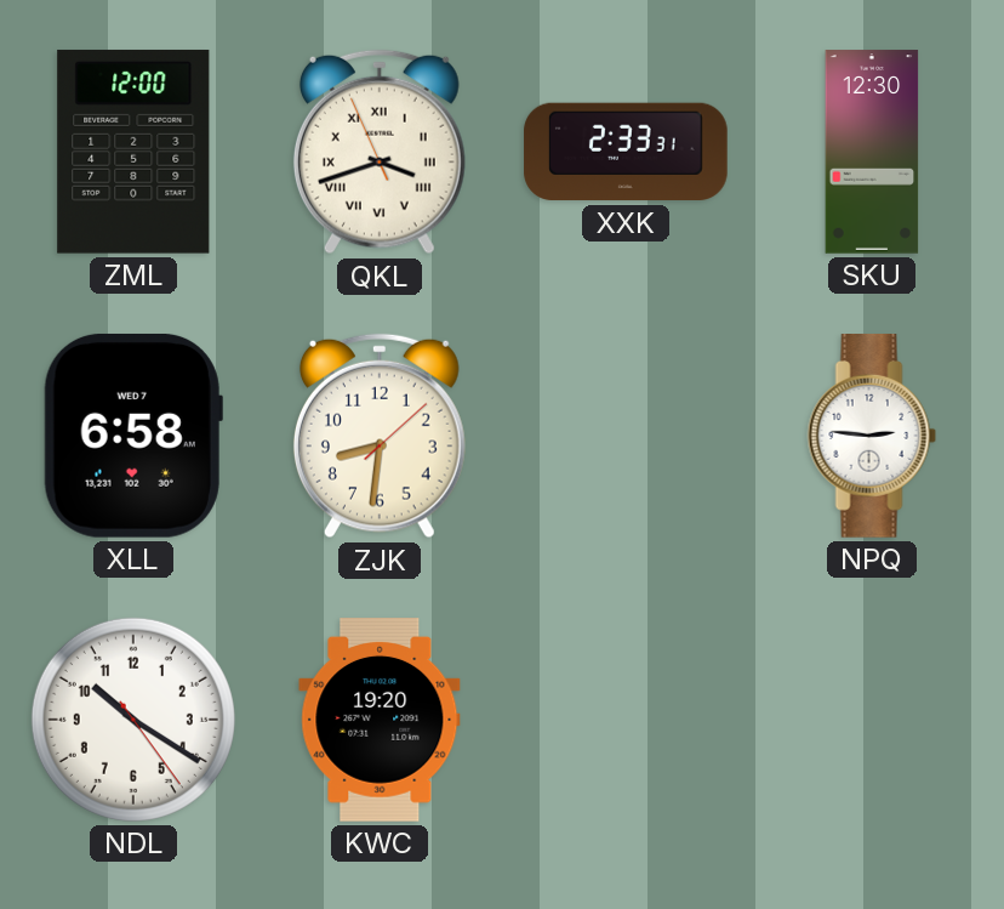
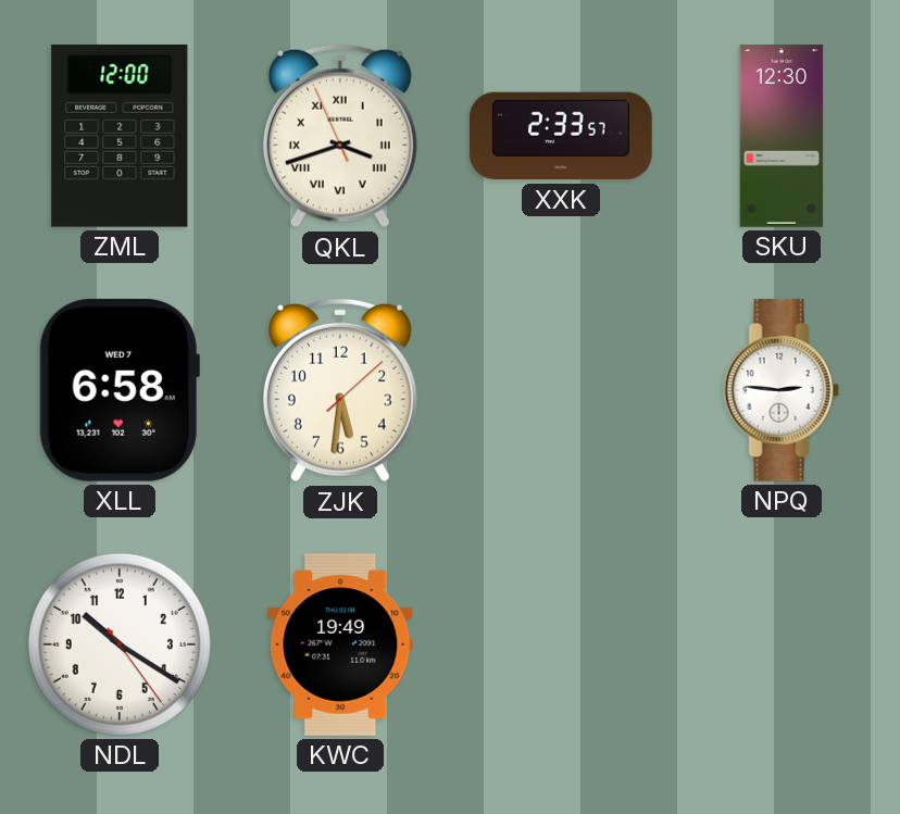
XXK: 2:33:31 -> 2:33:57
ZJK: 8:31 -> 5:31
KWC: 19:20 -> 19:49
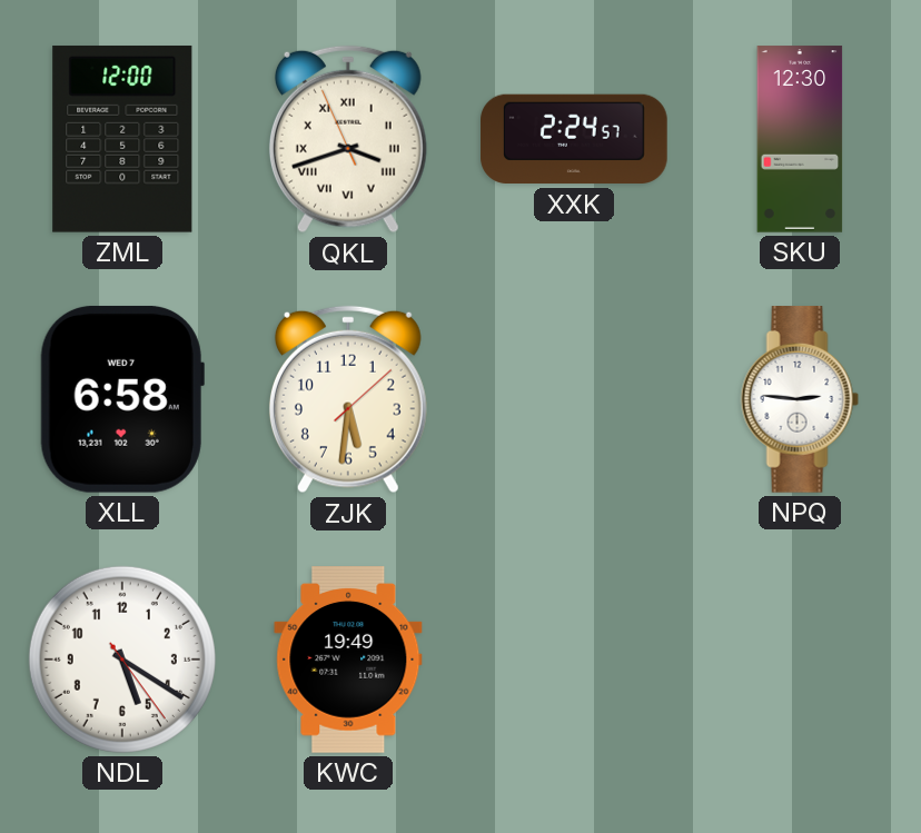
XXK: 2:33 -> 2:24
NDL: 10:20 -> 5:20
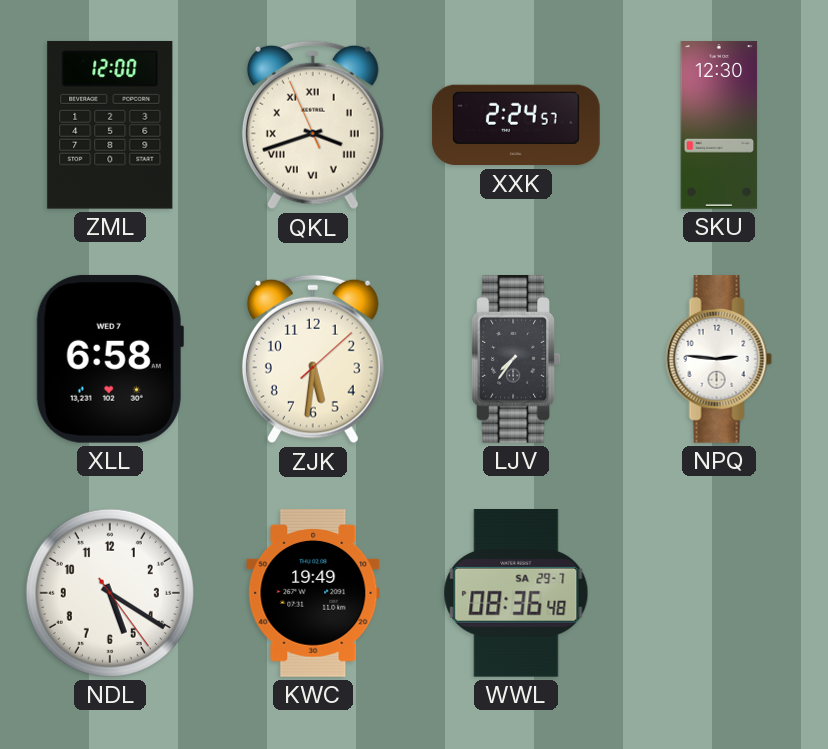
LJV: none -> 7:36
WWL: none -> 08:36
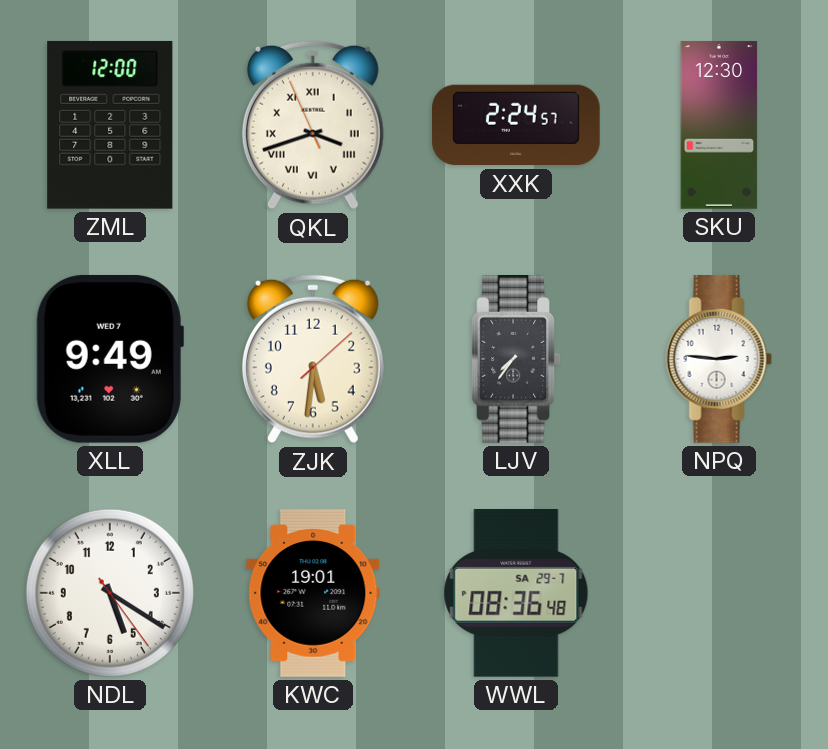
XLL: 6:58 -> 9:49
KWC: 19:49 -> 19:01
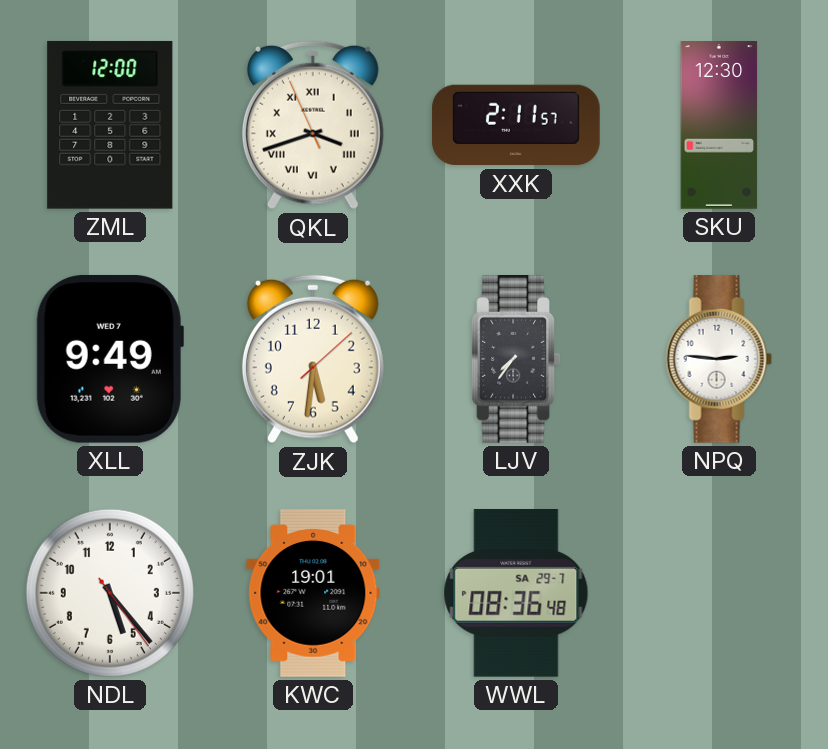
XXK: 2:24 -> 2:11
NDL: 5:20 -> 5:23
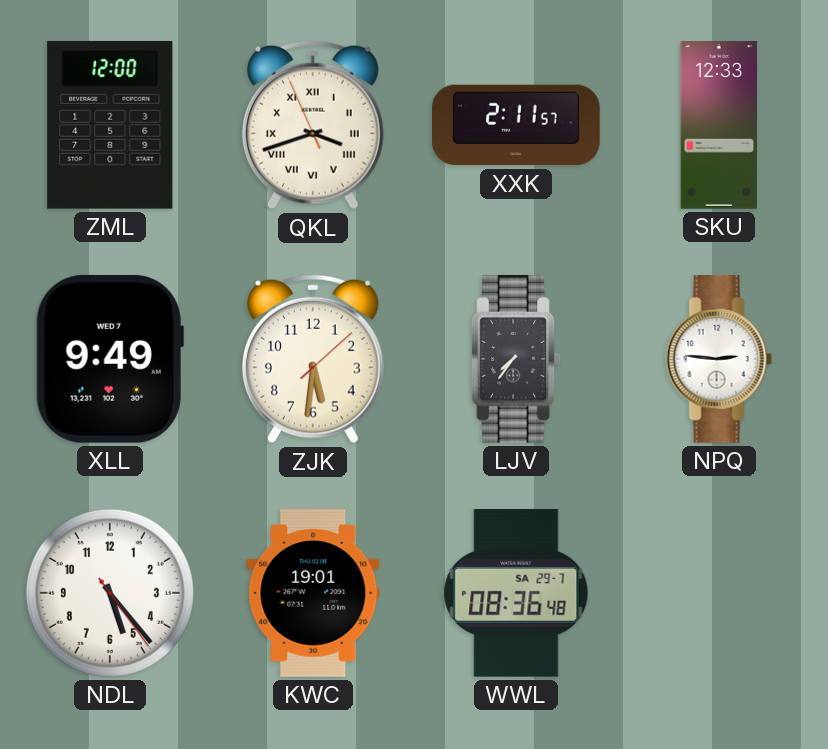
SKU: 12:30 -> 12:33
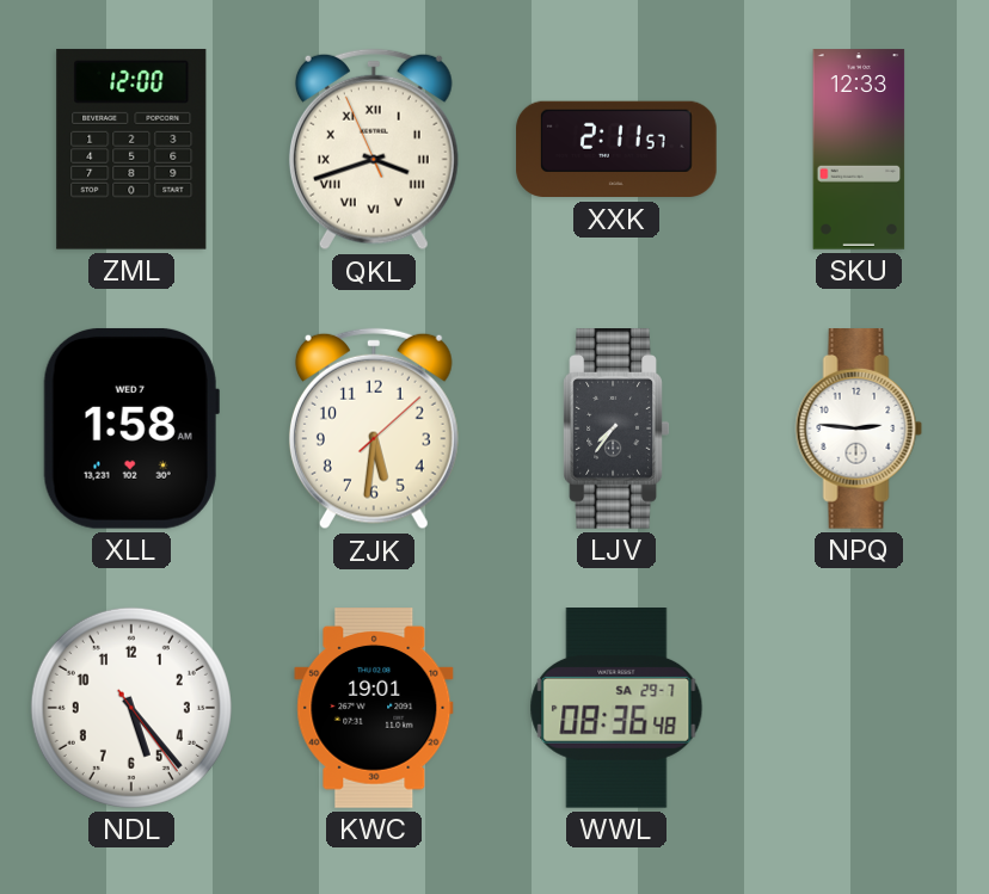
XLL: 9:49 -> 1:58
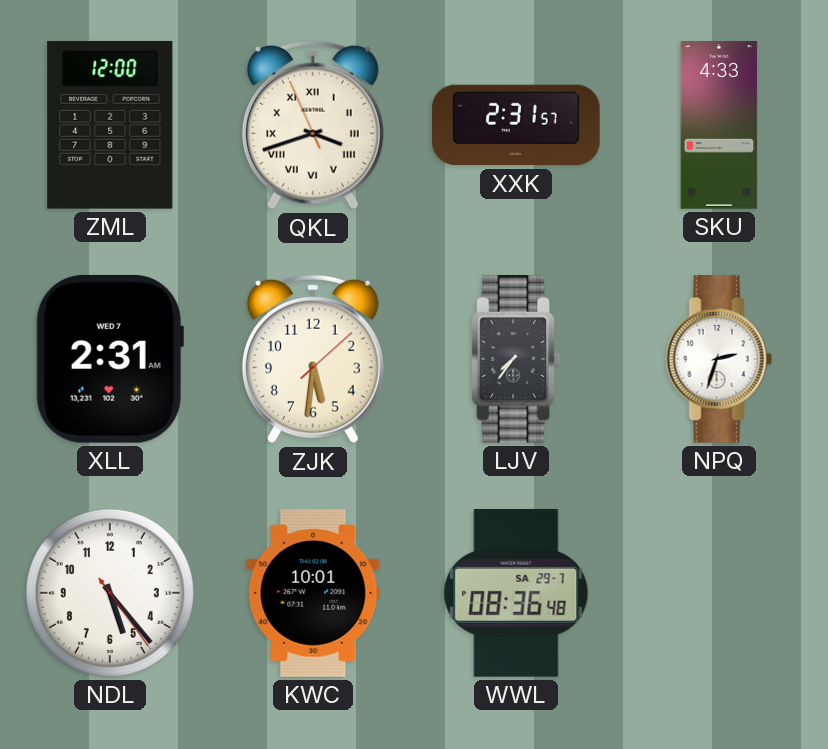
XXK: 2:11 -> 2:31
SKU: 12:33 -> 4:33
XLL: 1:58 -> 2:31
NPQ: 2:46 -> 2:33
KWC: 19:01 -> 10:01
